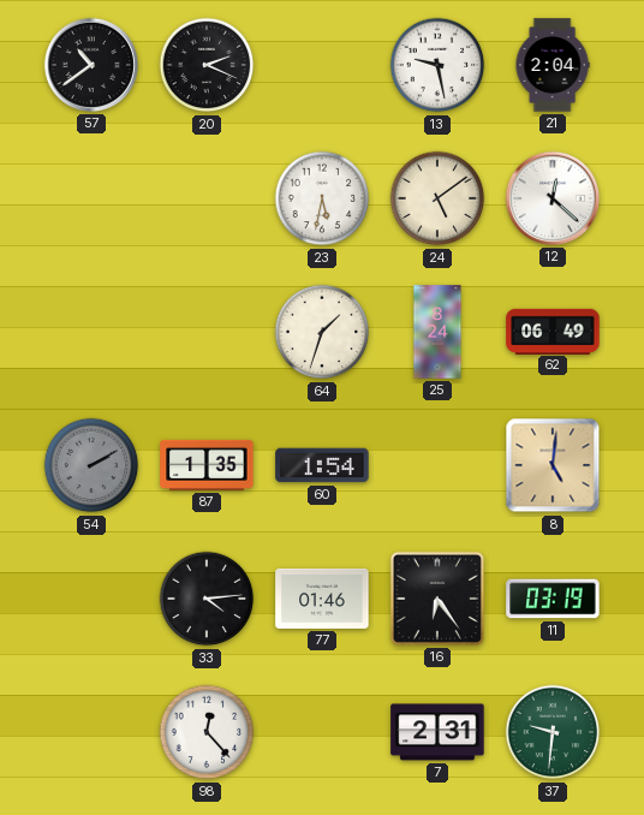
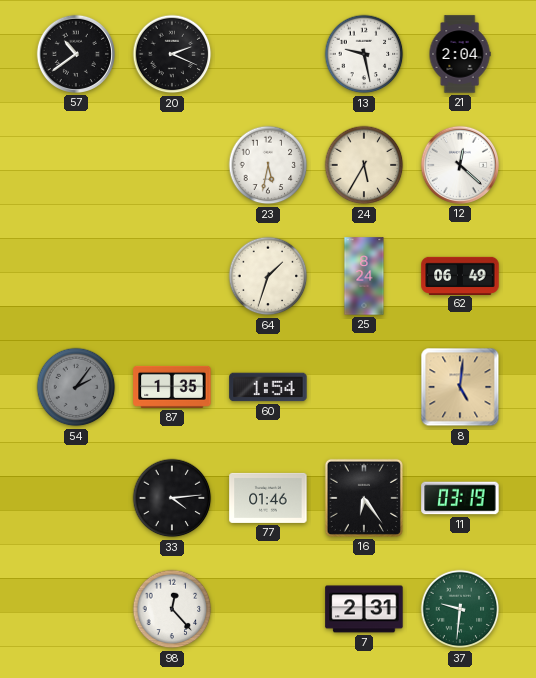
24: 5:09 -> 5:35
54: 2:10 -> 2:06
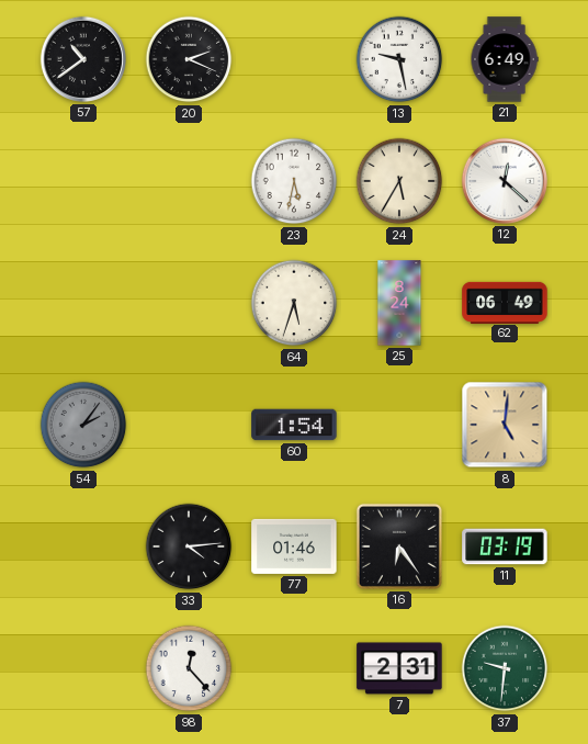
21: 2:04 -> 6:49
64: 1:33 -> 5:33
87: 1:35 -> none
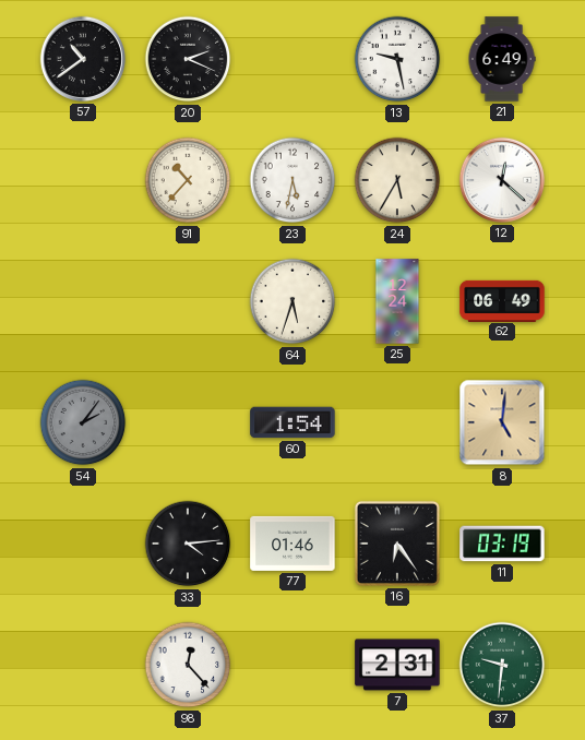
91: none -> 10:37
25: 8:24 -> 12:24
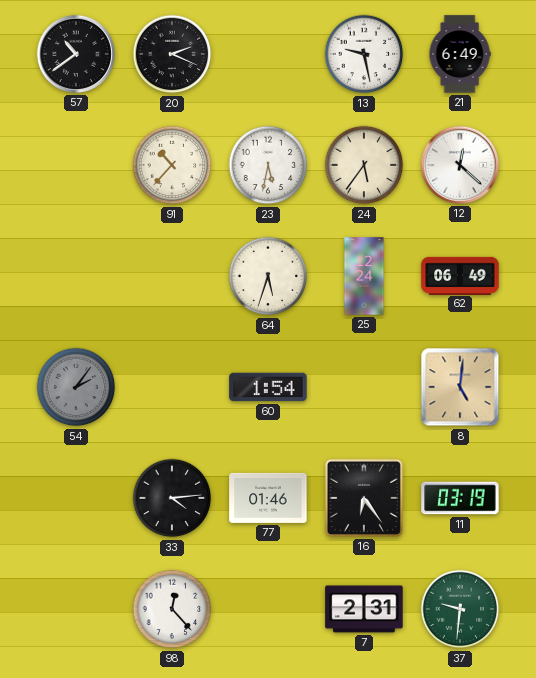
24: 5:35 -> 5:36
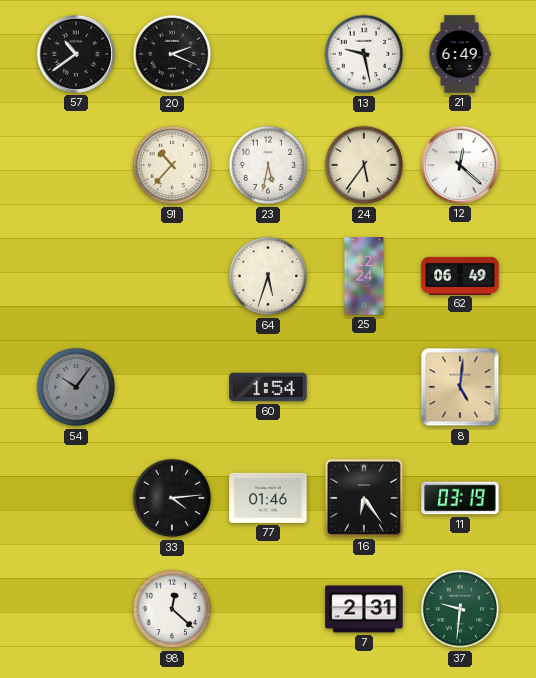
54: 2:06 -> 10:06
98: 12:23 -> 12:22
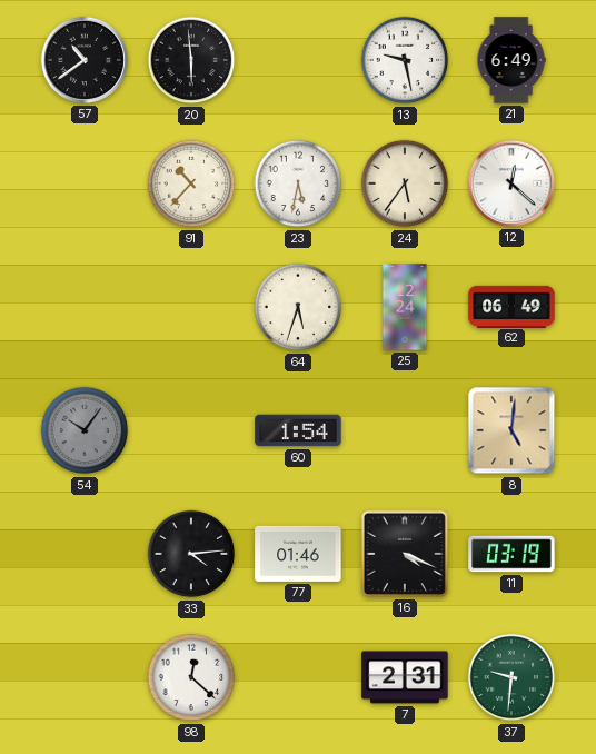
20: 2:19 -> 5:59
16: 6:24 -> 4:19
